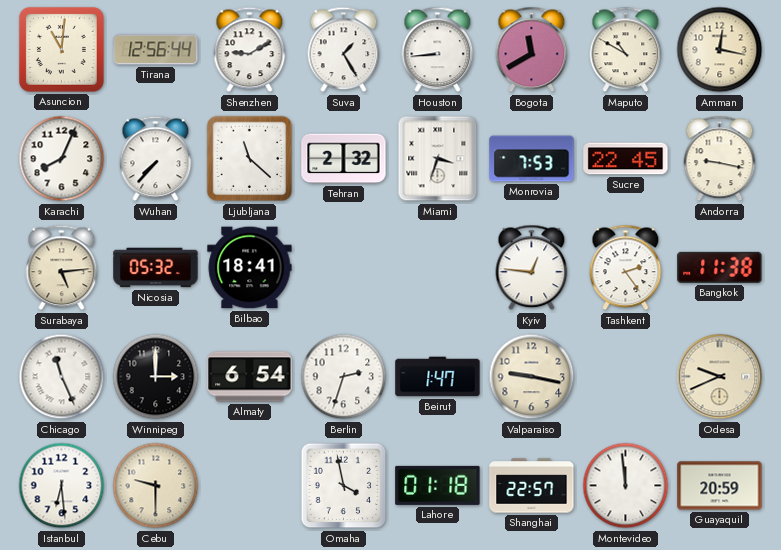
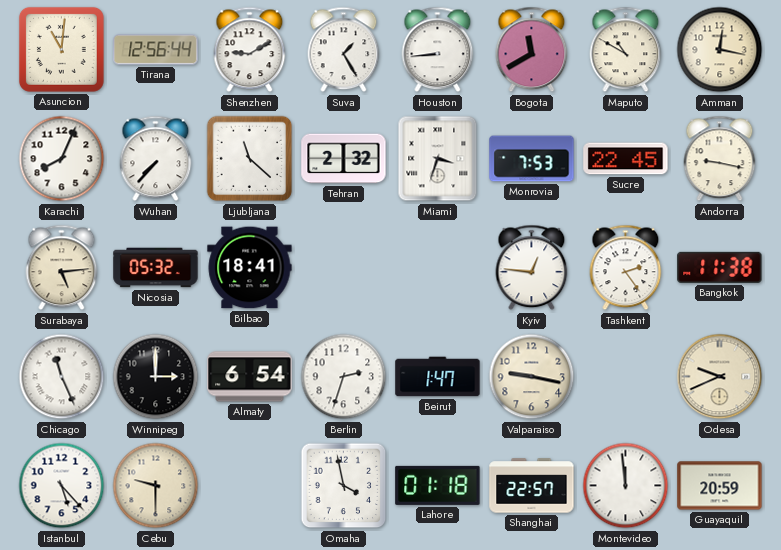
Istanbul: 6:29 -> 5:23
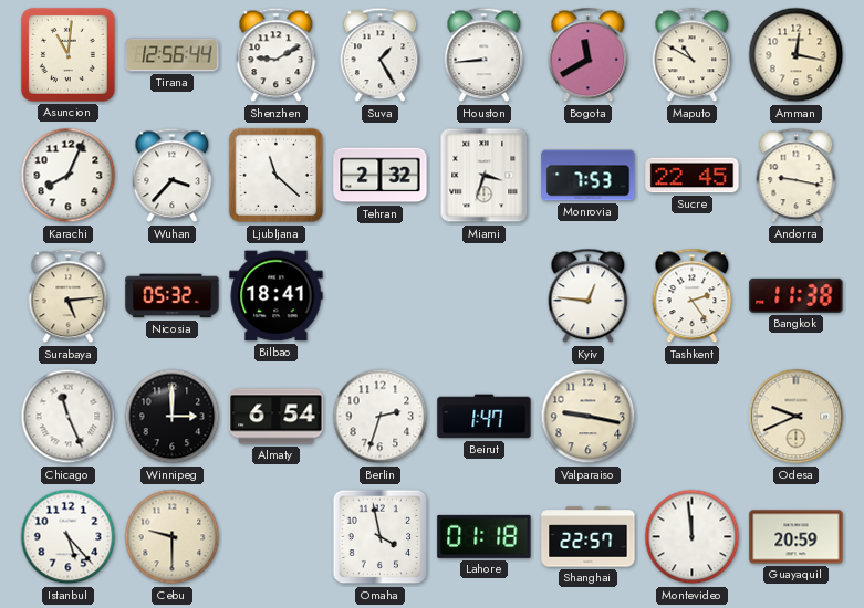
Wuhan: 7:37 -> 3:37
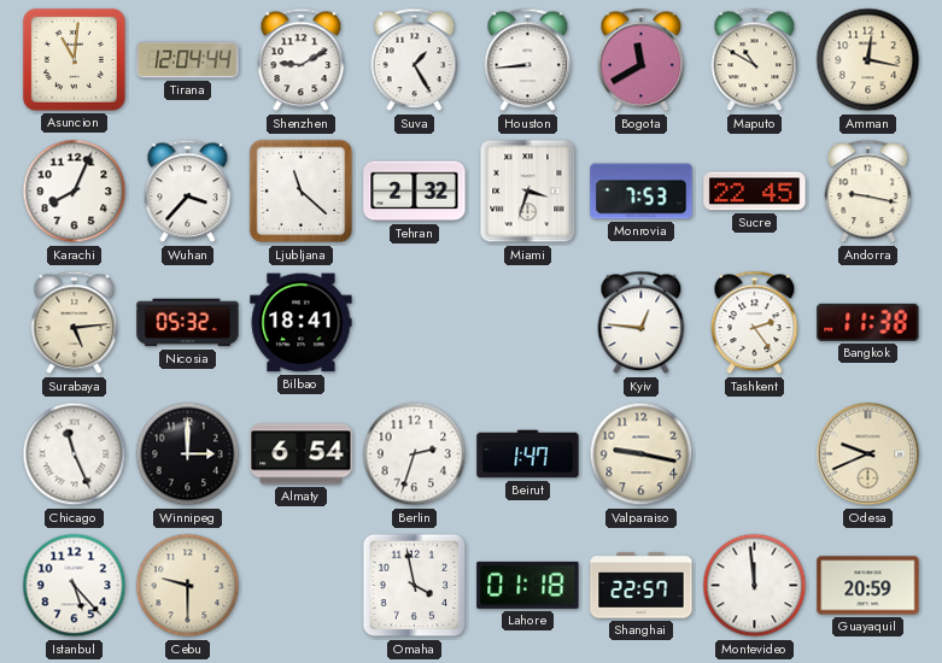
Tirana: 12:56 -> 12:04
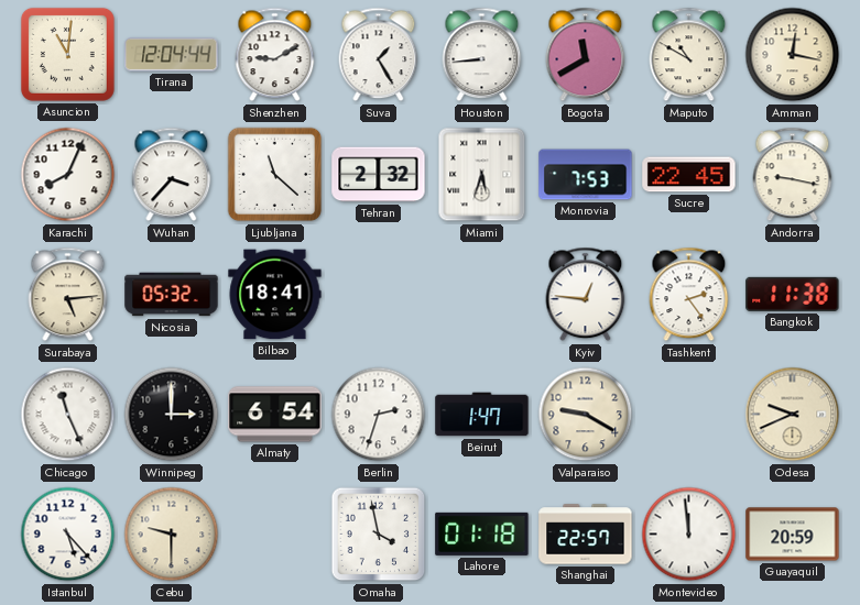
Miami: 3:33 -> 5:33
Valparaiso: 9:17 -> 9:20
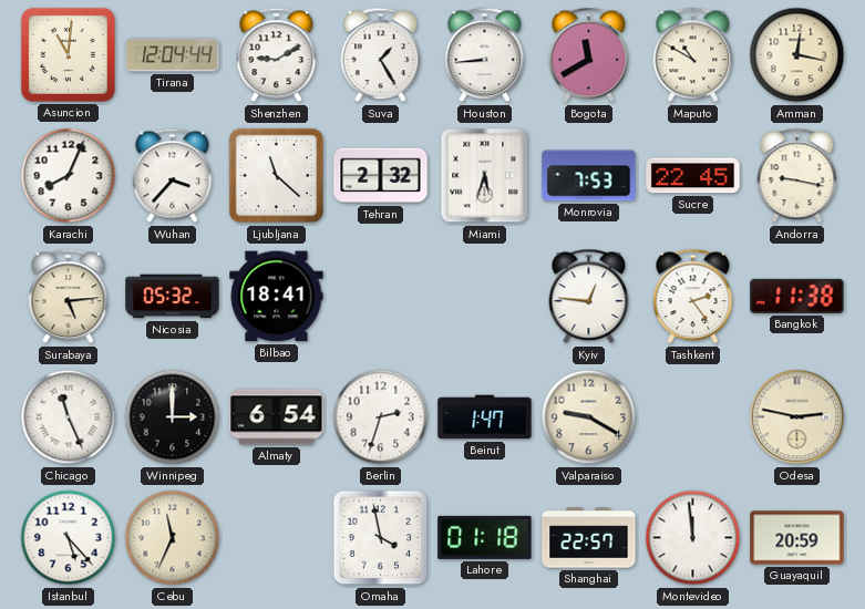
Odesa: 9:41 -> 2:47
Cebu: 9:30 -> 11:34
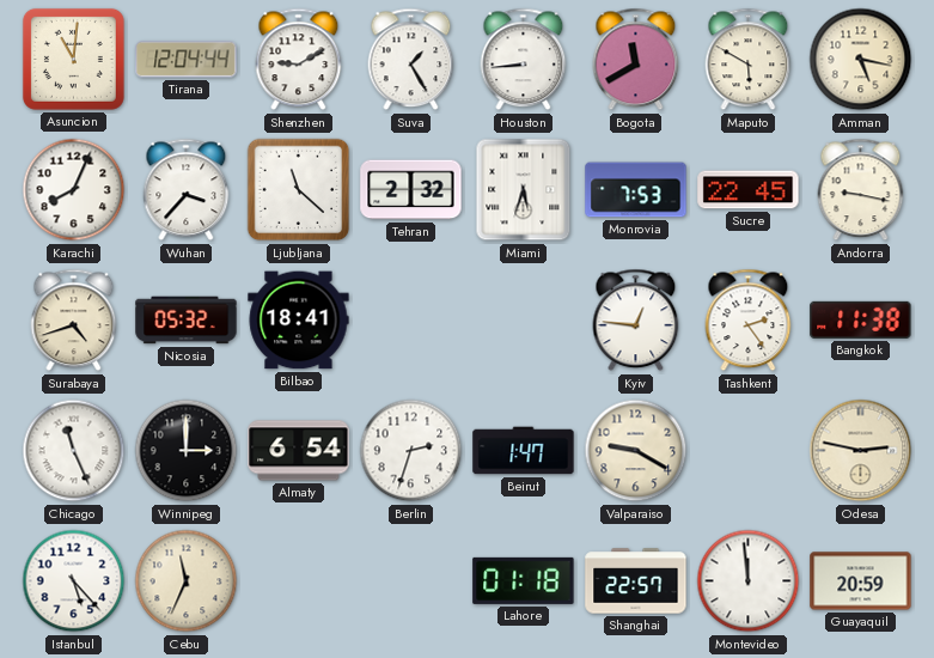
Maputo: 10:50 -> 5:50
Amman: 12:17 -> 5:17
Surabaya: 5:14 -> 4:42
Omaha: 3:58 -> none
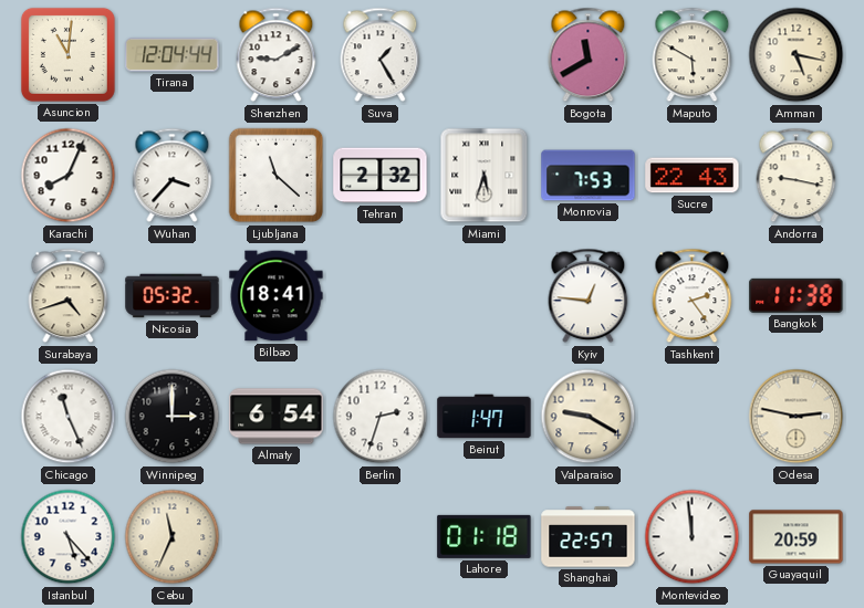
Houston: 8:44 -> none
Sucre: 22:45 -> 22:43
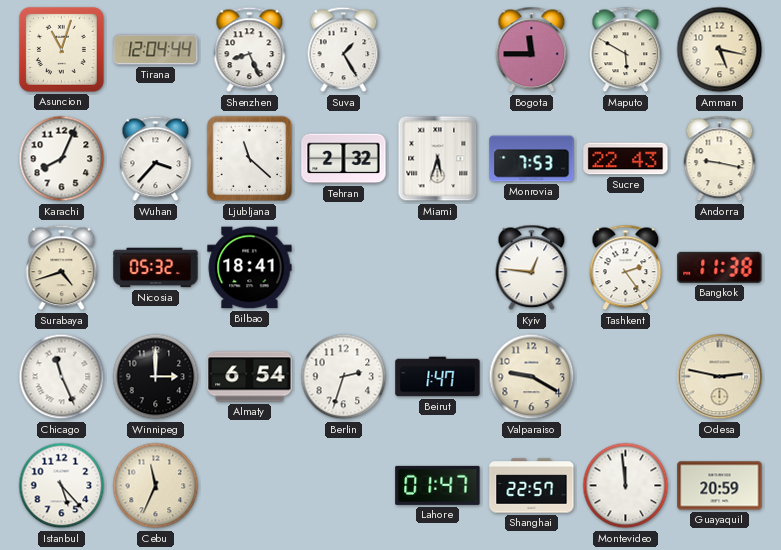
Asuncion: 11:01 -> 11:03
Shenzhen: 9:10 -> 8:26
Bogota: 11:40 -> 11:45
Lahore: 01:18 -> 01:47
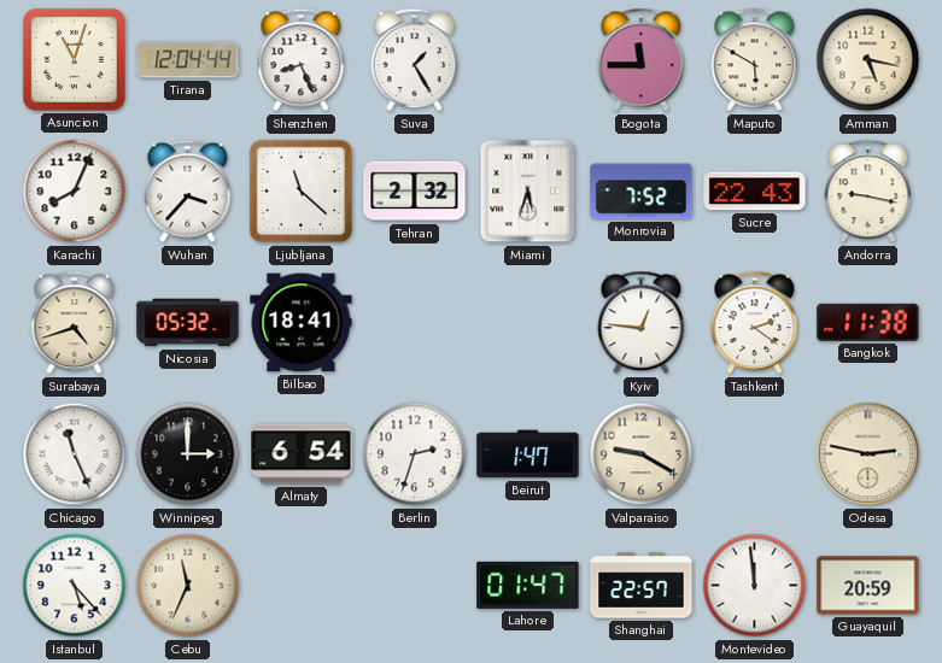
Monrovia: 7:53 -> 7:52
Tashkent: 2:24 -> 2:21
